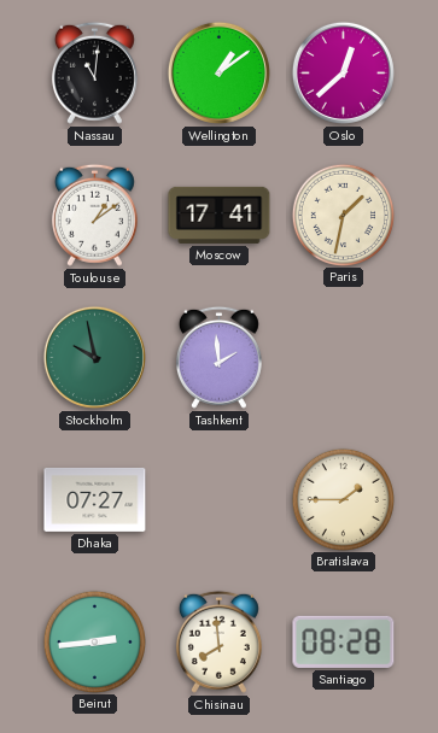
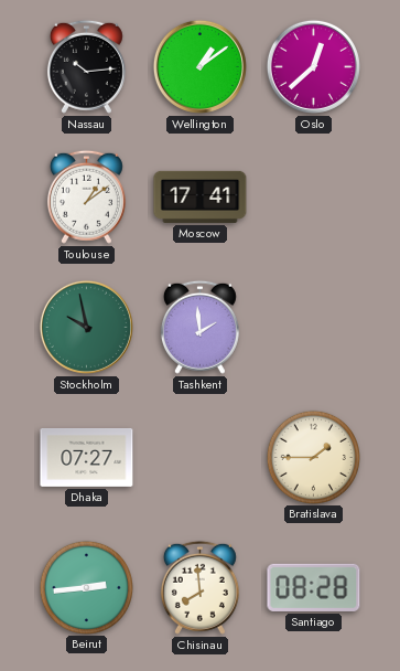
Nassau: 11:01 -> 10:14
Paris: 1:32 -> none
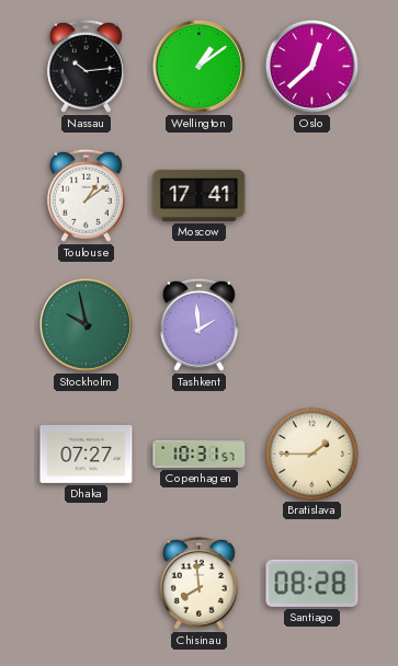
Copenhagen: none -> 10:31
Beirut: 2:44 -> none
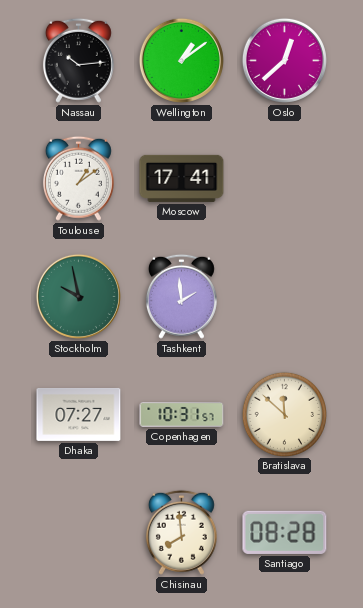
Bratislava: 1:45 -> 11:52
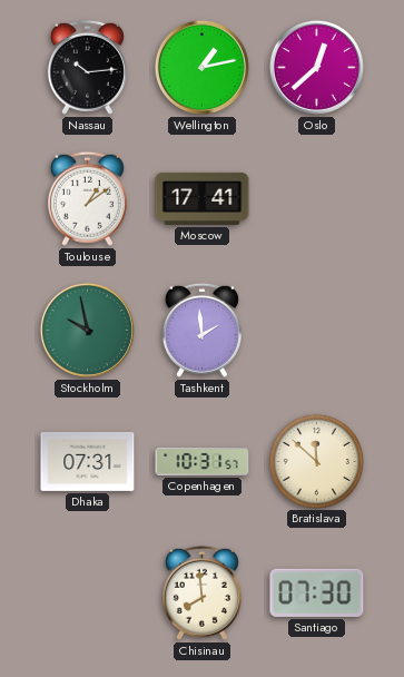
Wellington: 1:09 -> 1:13
Dhaka: 07:27 -> 07:31
Santiago: 08:28 -> 07:30
